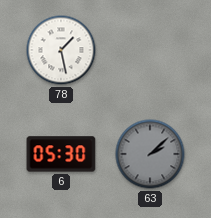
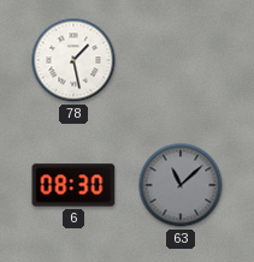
6: 05:30 -> 08:30
63: 2:08 -> 11:08
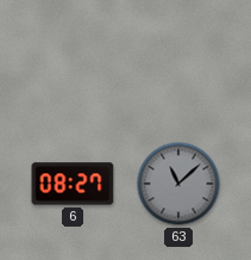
78: 1:28 -> none
6: 08:30 -> 08:27
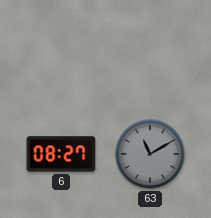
63: 11:08 -> 11:10
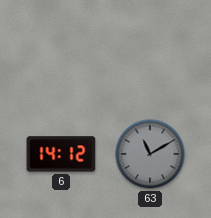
6: 08:27 -> 14:12
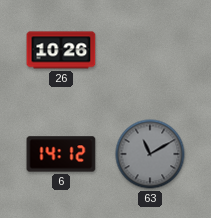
26: none -> 10:26
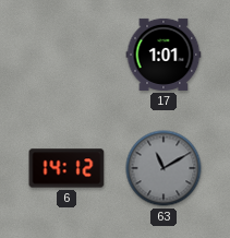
26: 10:26 -> none
17: none -> 1:01
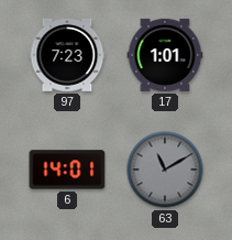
97: none -> 7:23
6: 14:12 -> 14:01
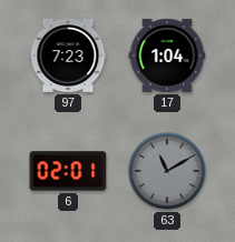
17: 1:01 -> 1:04
6: 14:01 -> 02:01
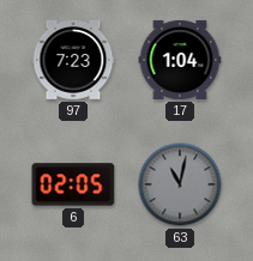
6: 02:01 -> 02:05
63: 11:10 -> 11:02
